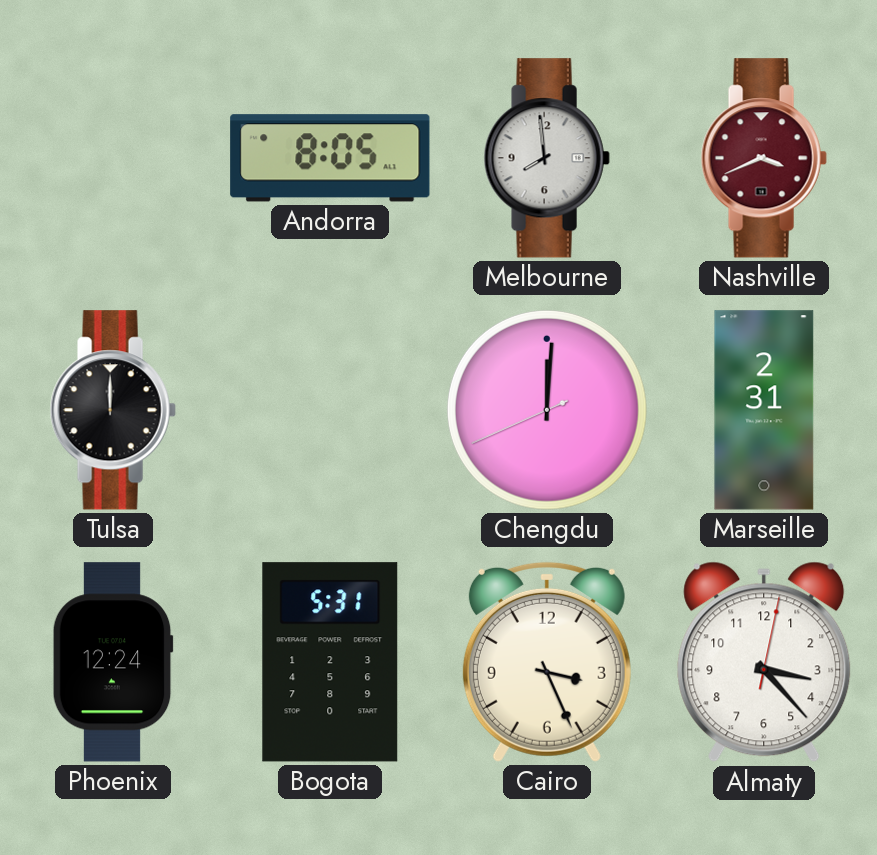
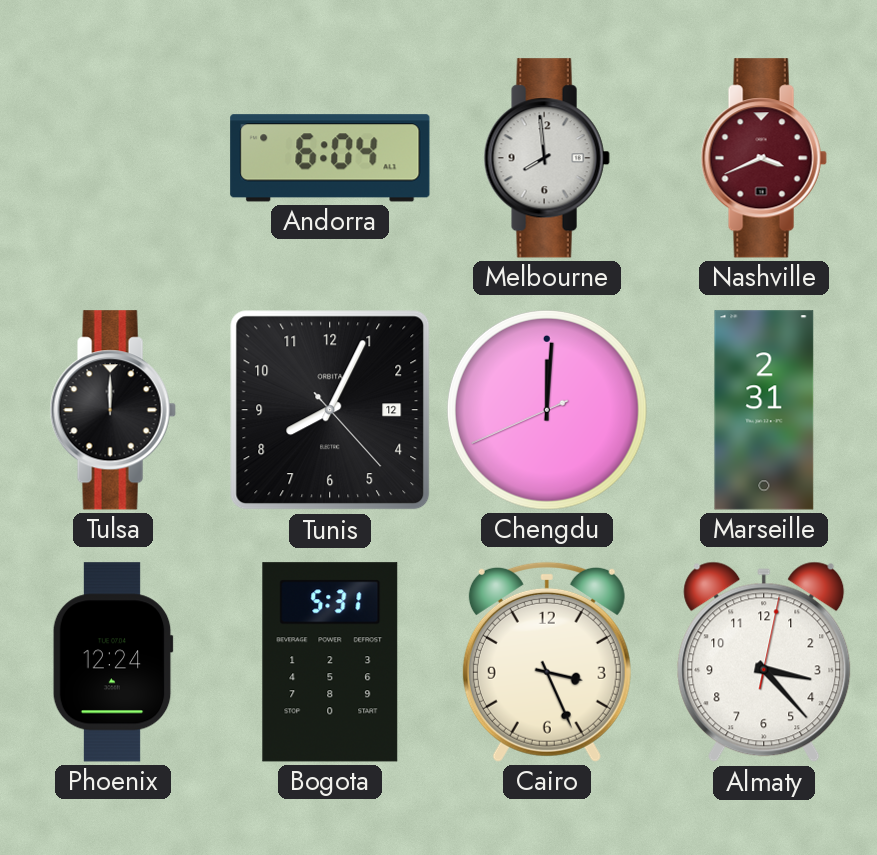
Andorra: 8:05 -> 6:04
Tunis: none -> 8:04
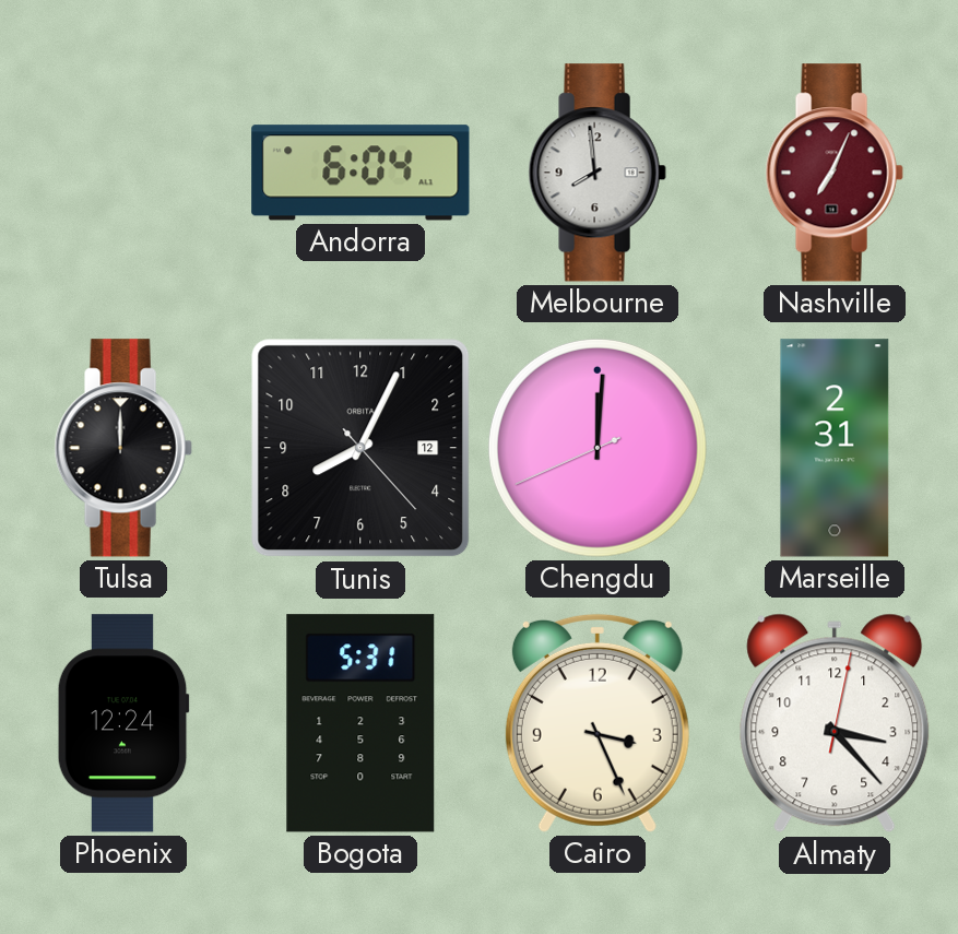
Nashville: 3:41 -> 7:04
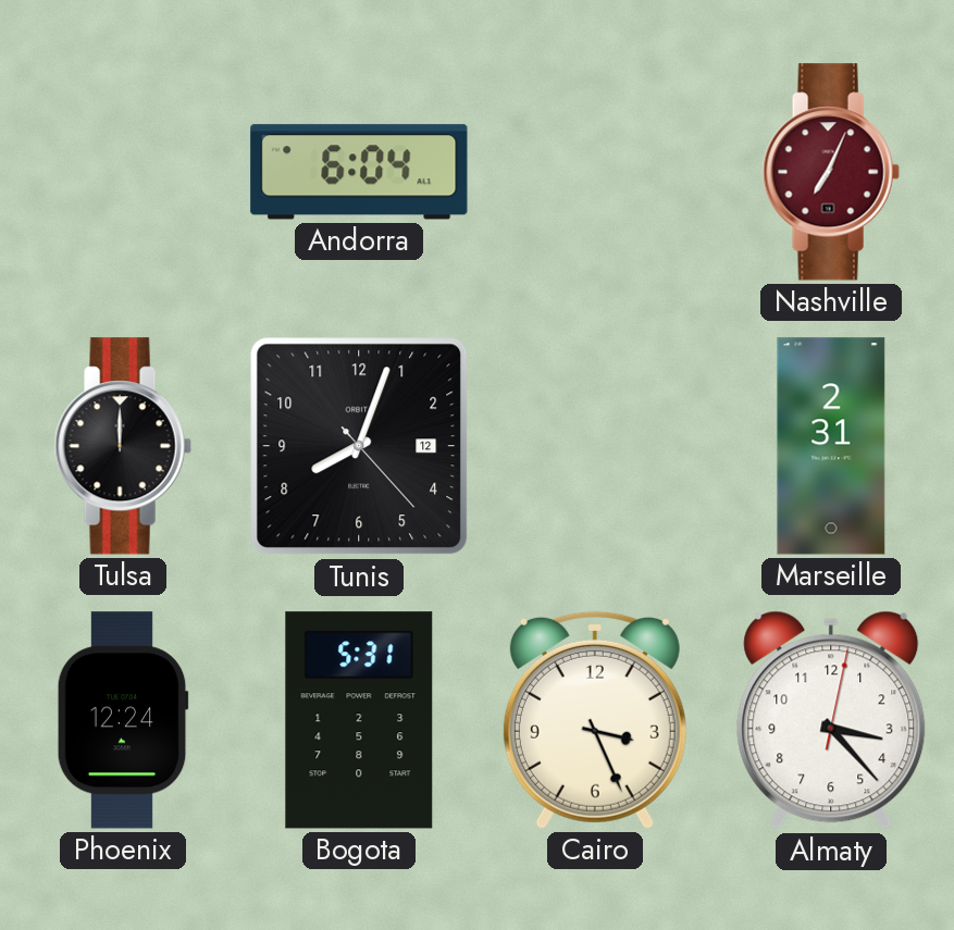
Melbourne: 7:59 -> none
Tunis: 8:04 -> 8:03
Chengdu: 12:00 -> none
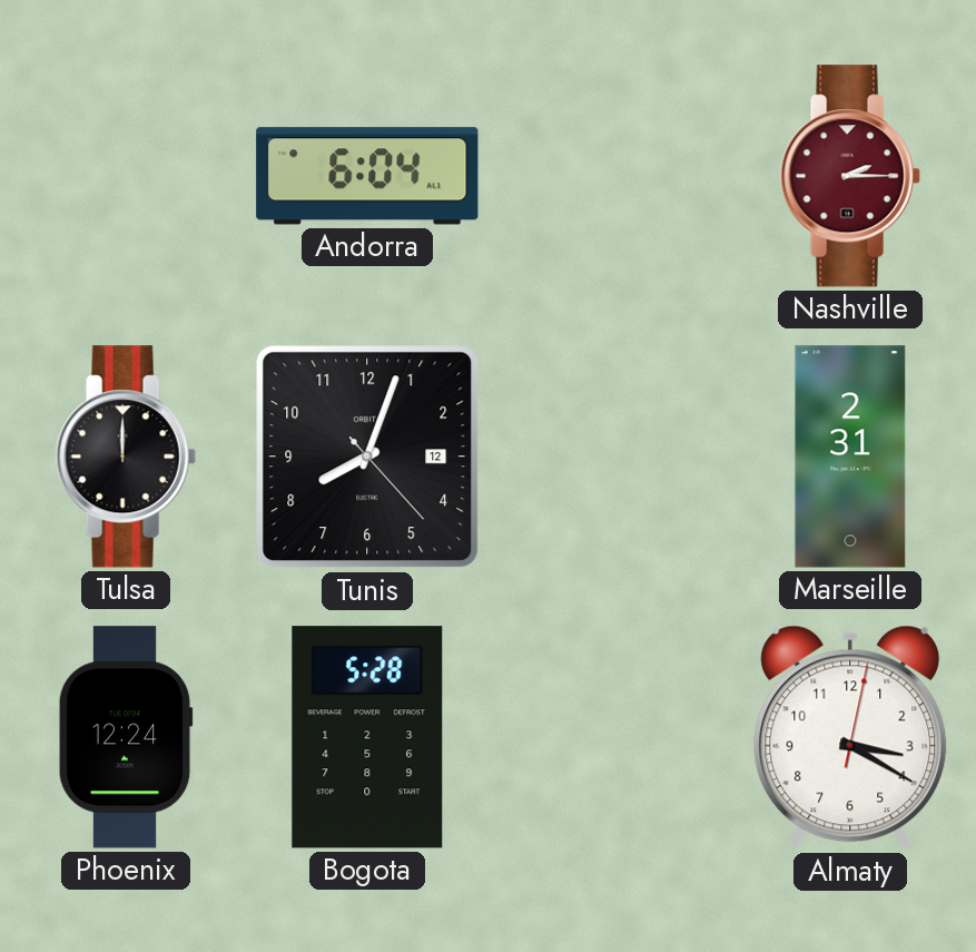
Nashville: 7:04 -> 2:15
Bogota: 5:31 -> 5:28
Cairo: 3:26 -> none
Almaty: 3:23 -> 3:20
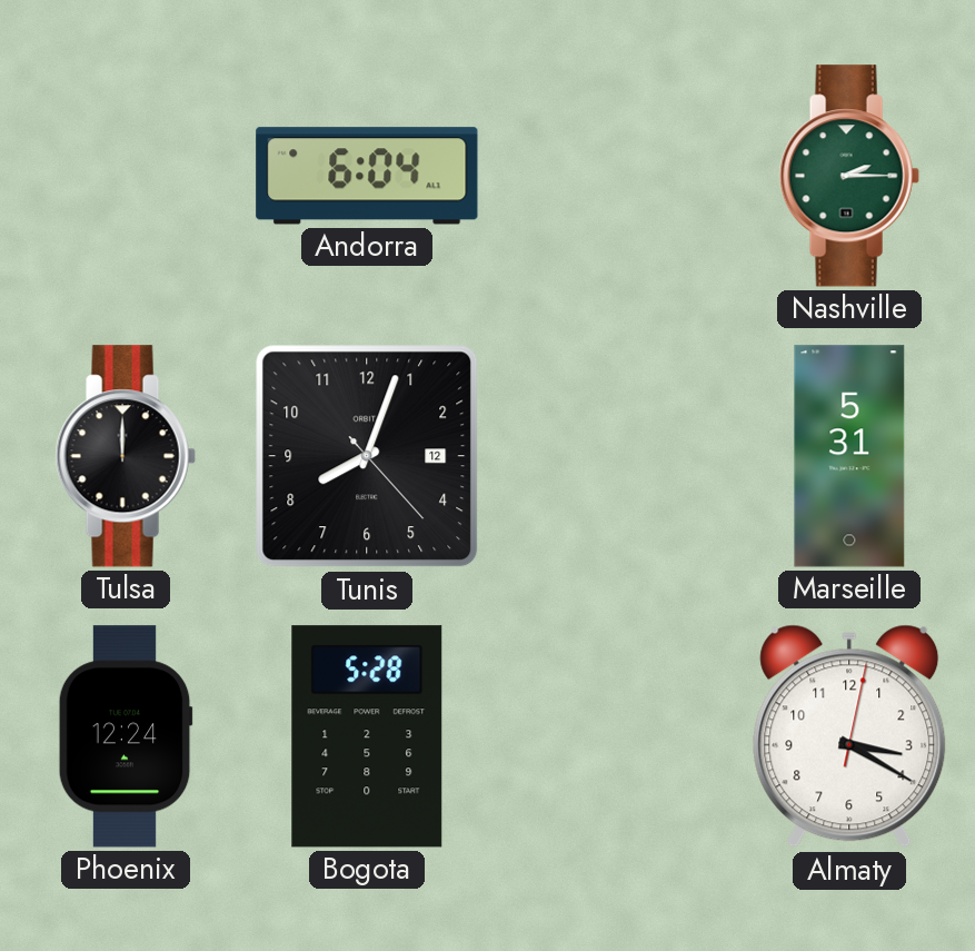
Nashville dial: burgundy -> green
Marseille: 2:31 -> 5:31
